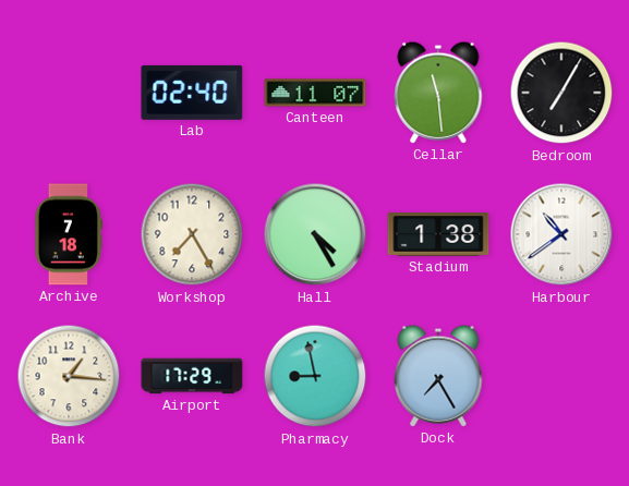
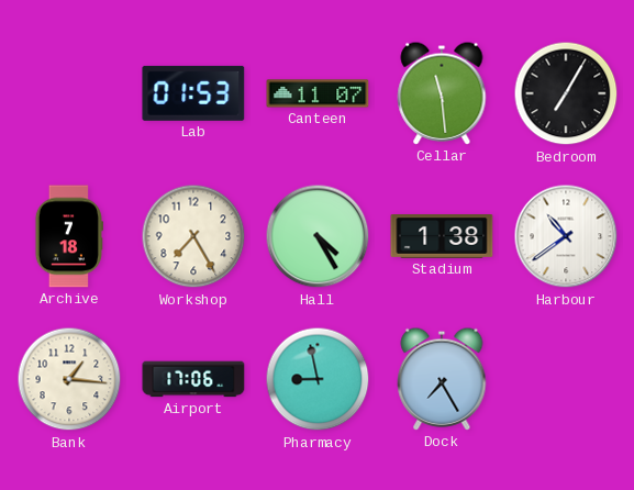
Lab: 02:40 -> 01:53
Airport: 17:29 -> 17:06
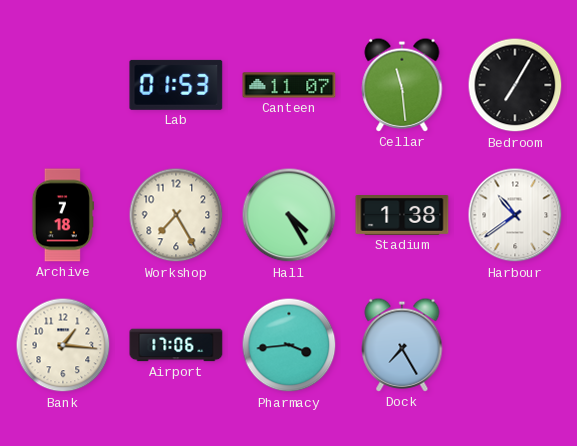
Pharmacy: 8:58 -> 3:44
